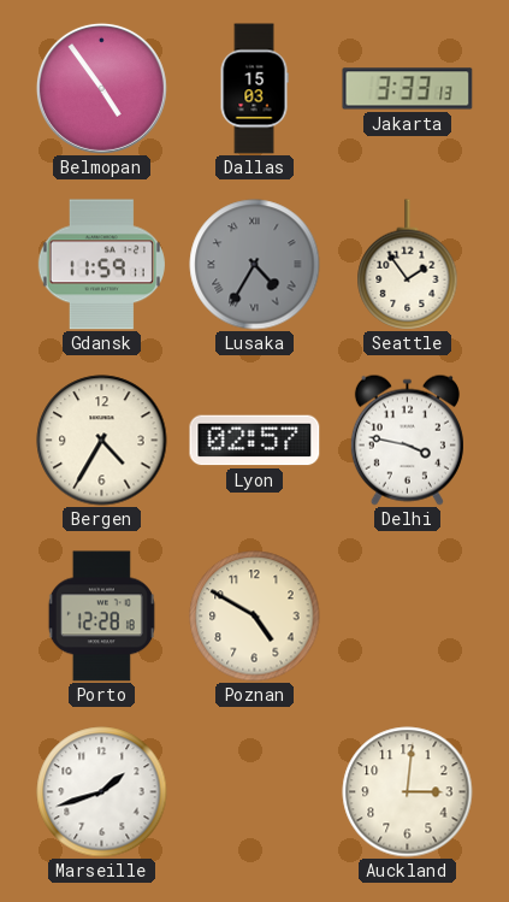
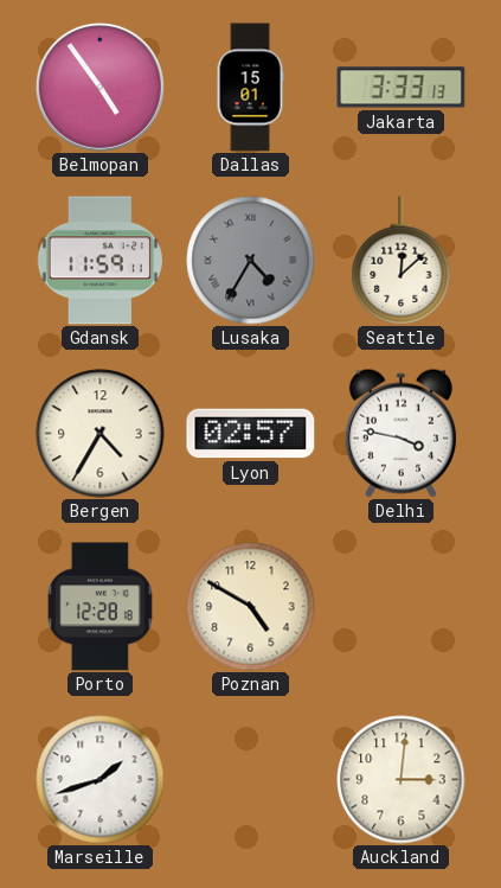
Dallas: 15:03 -> 15:01
Seattle: 1:54 -> 12:08
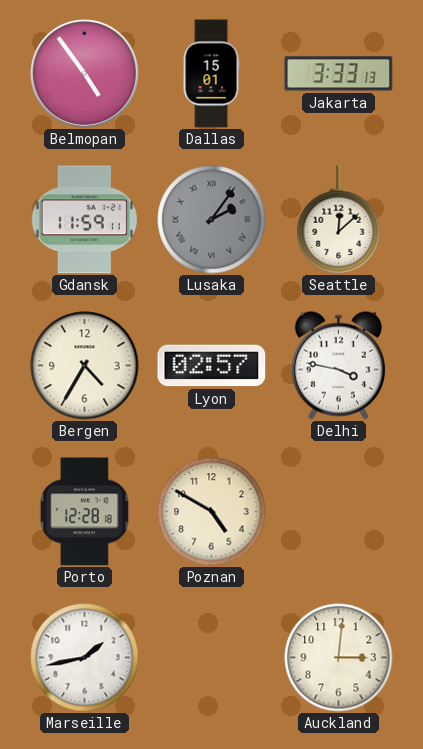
Lusaka: 4:35 -> 2:06
Marseille: 1:42 -> 1:43
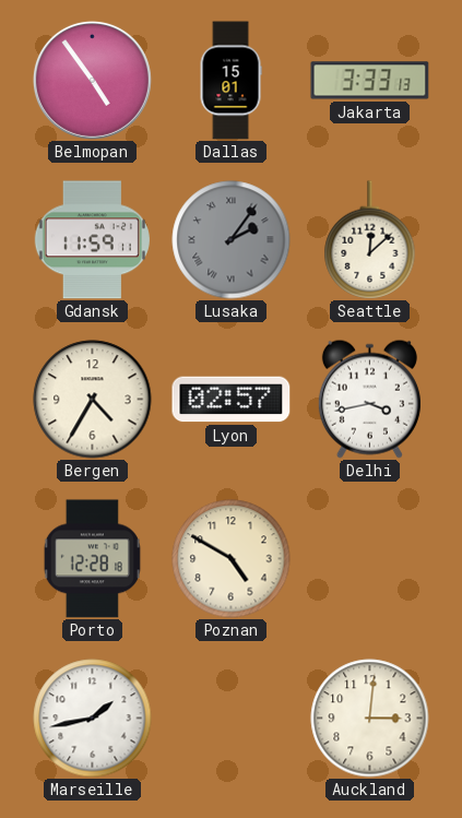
Delhi: 3:47 -> 3:43
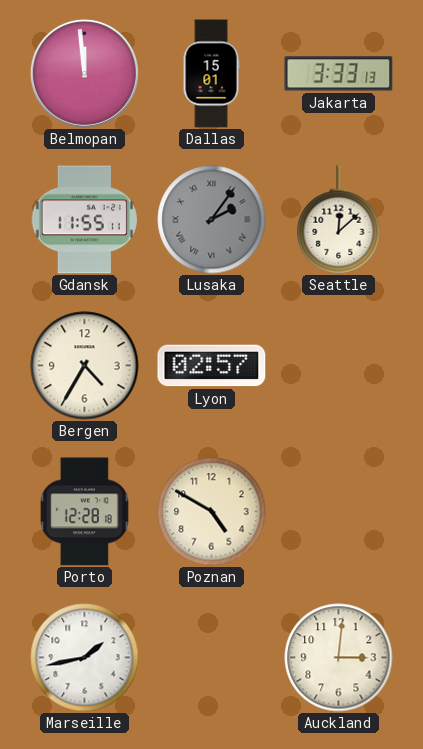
Belmopan: 4:54 -> 11:59
Gdansk: 11:59 -> 11:55
Delhi: 3:43 -> none
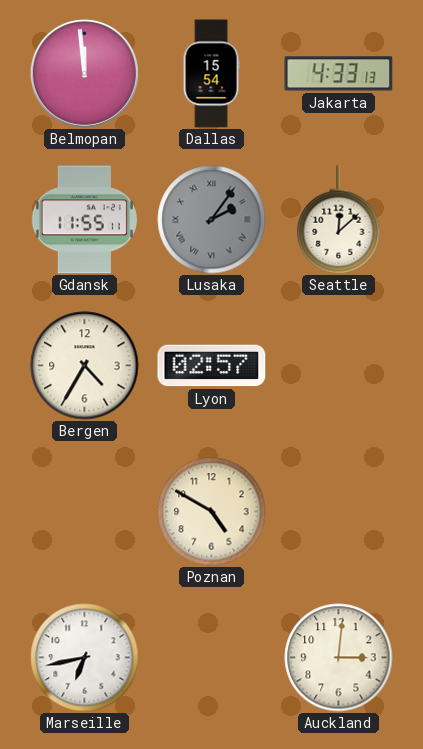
Dallas: 15:01 -> 15:54
Jakarta: 3:33 -> 4:33
Porto: 12:28 -> none
Marseille: 1:43 -> 6:43
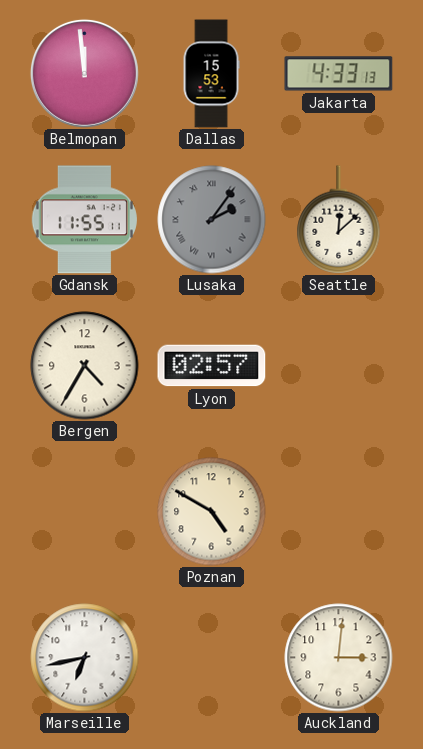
Dallas: 15:54 -> 15:53
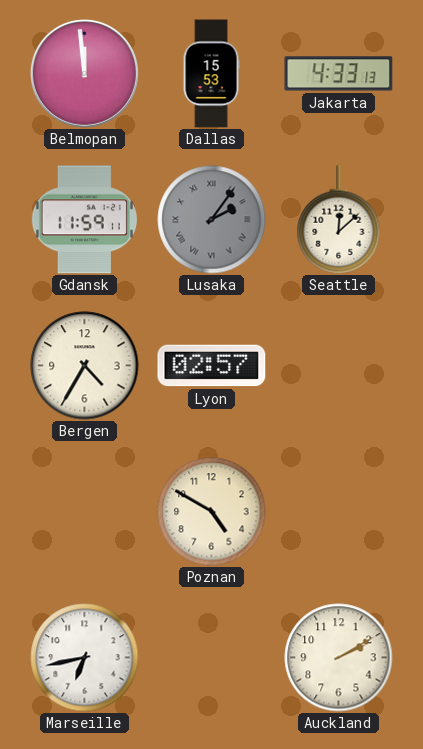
Gdansk: 11:55 -> 11:59
Auckland: 3:01 -> 2:10
